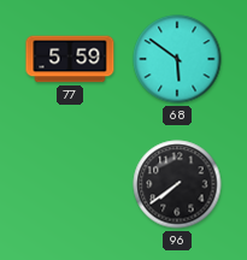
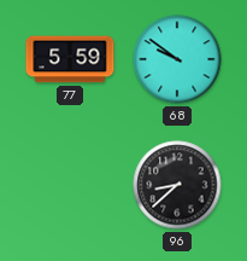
68: 5:51 -> 9:51
96: 7:39 -> 8:38
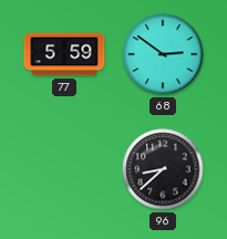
68: 9:51 -> 2:51
